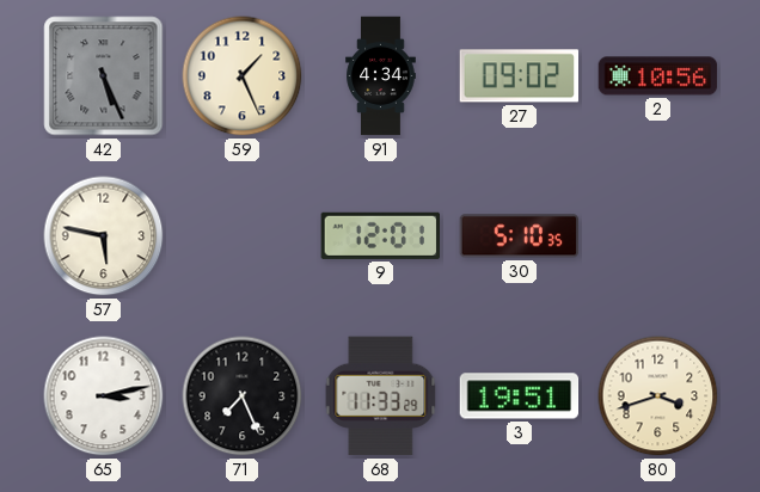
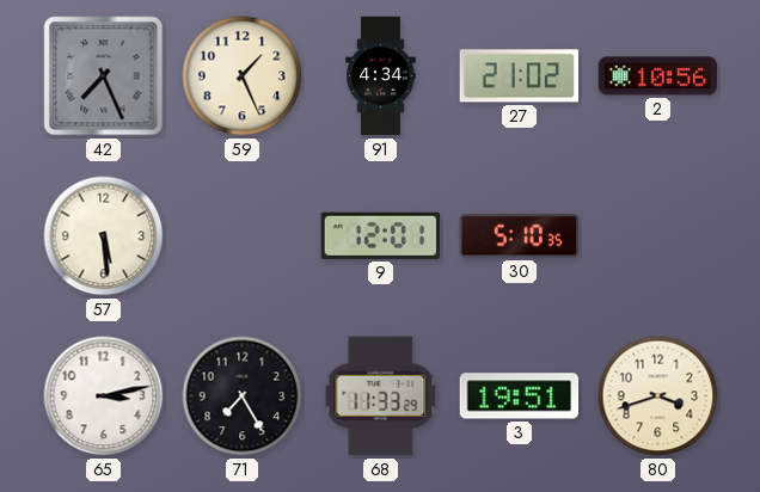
42: 5:26 -> 7:26
27: 09:02 -> 21:02
57: 5:47 -> 5:29
71: 7:26 -> 7:25
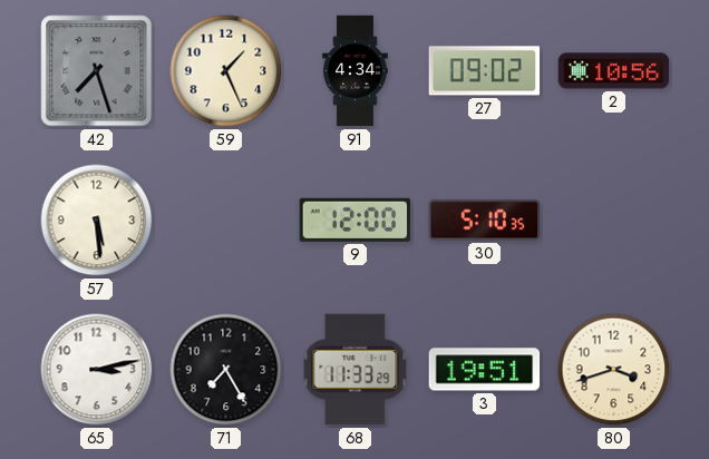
42: 7:26 -> 7:27
27: 21:02 -> 09:02
9: 12:01 -> 12:00
